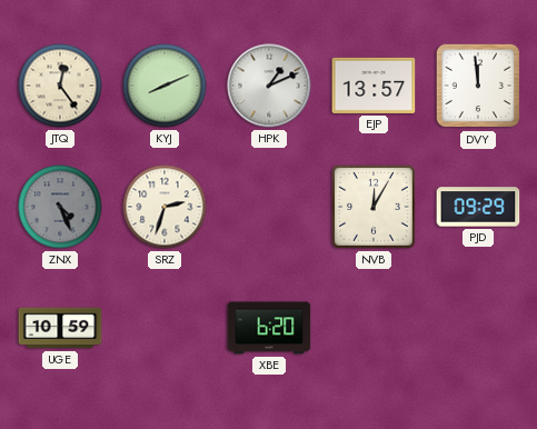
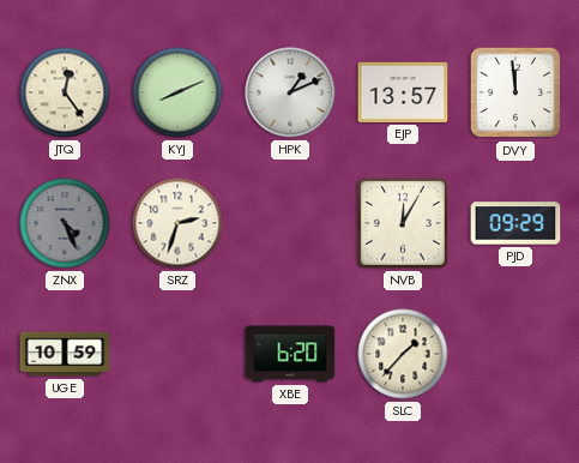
SLC: none -> 1:37
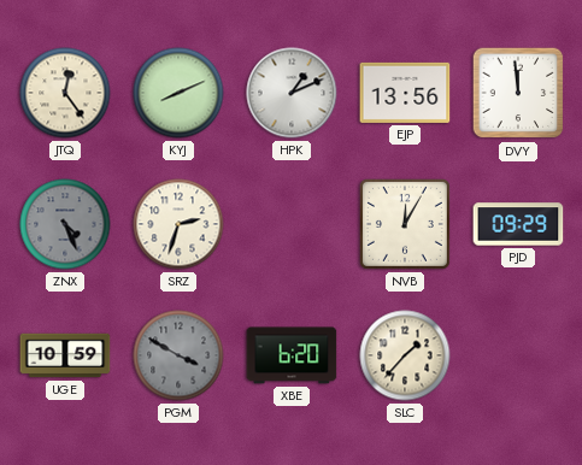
EJP: 13:57 -> 13:56
PGM: none -> 3:50
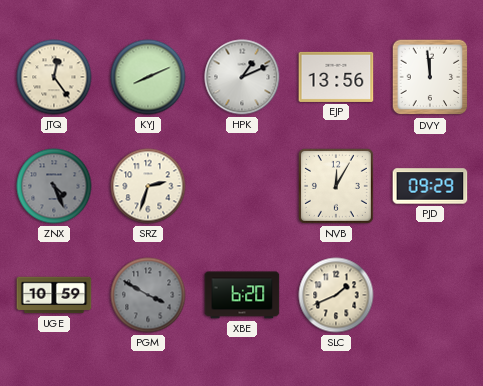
SLC: 1:37 -> 1:41
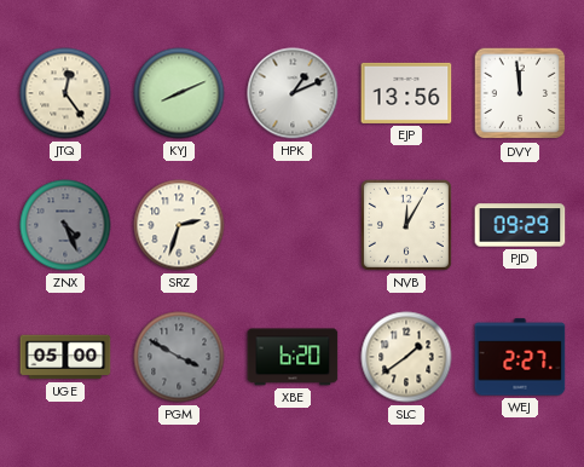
UGE: 10:59 -> 05:00
SLC: 1:41 -> 1:39
WEJ: none -> 2:27
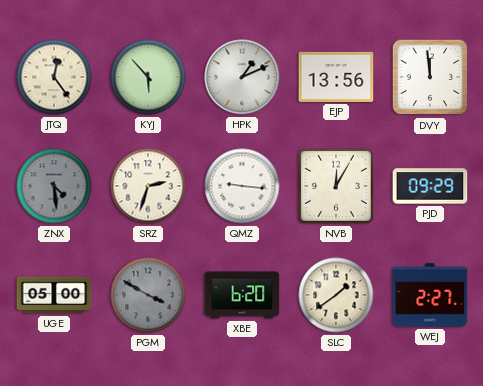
KYJ: 8:11 -> 5:53
ZNX: 4:26 -> 4:29
QMZ: none -> 9:16
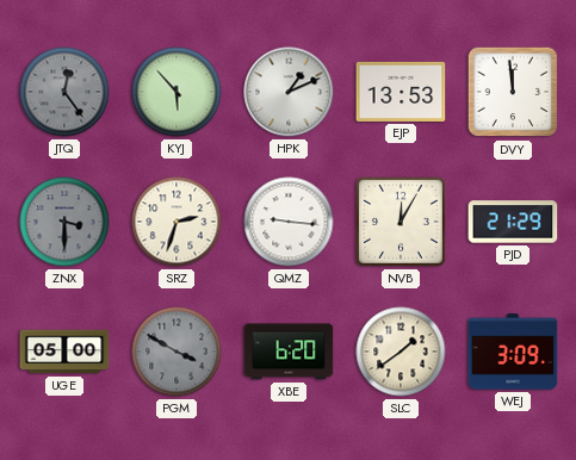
JTQ dial: cream -> grey
EJP: 13:56 -> 13:53
ZNX: 4:29 -> 3:30
PJD: 09:29 -> 21:29
WEJ: 2:27 -> 3:09
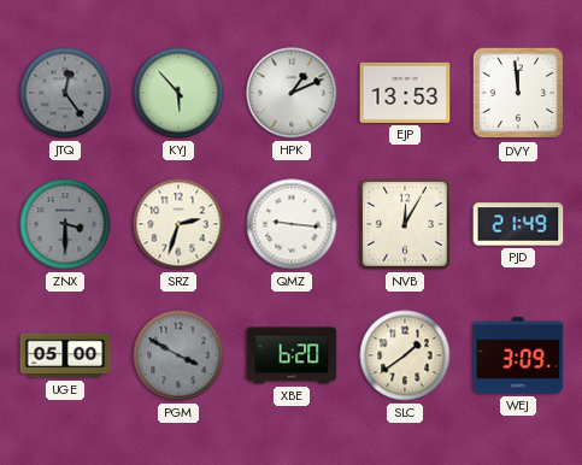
PJD: 21:29 -> 21:49
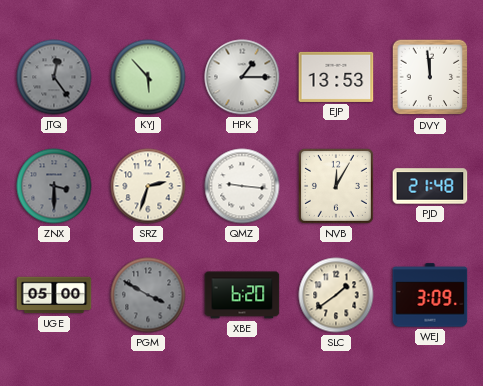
HPK: 1:11 -> 1:15
PJD: 21:49 -> 21:48
